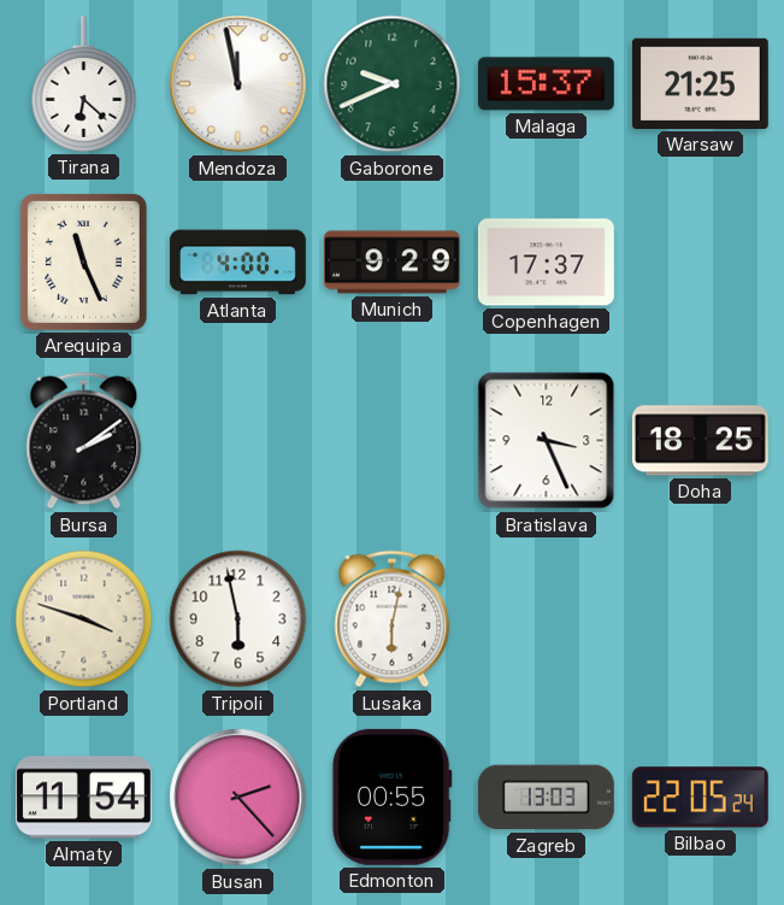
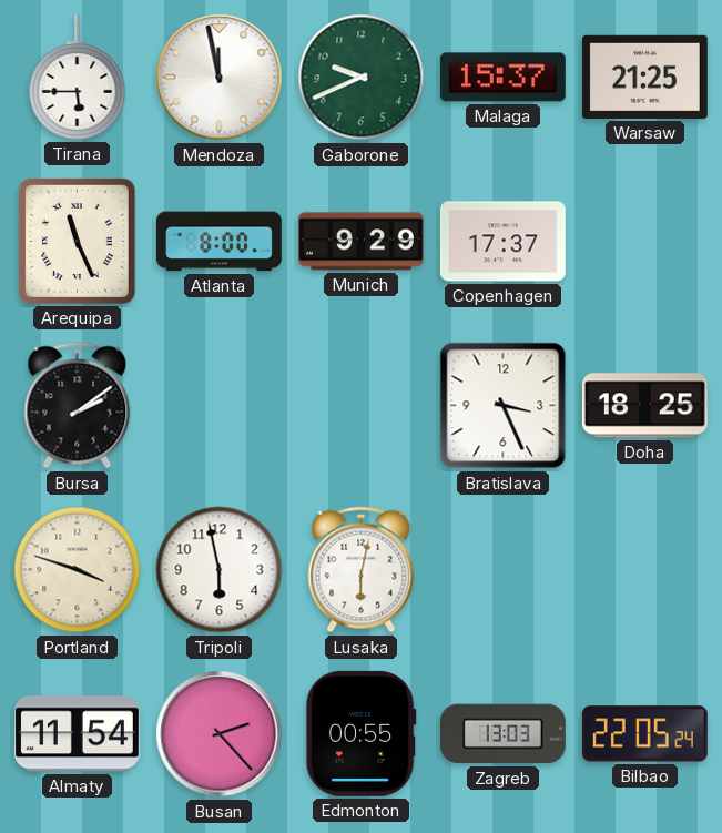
Tirana: 6:22 -> 5:45
Atlanta: 4:00 -> 8:00
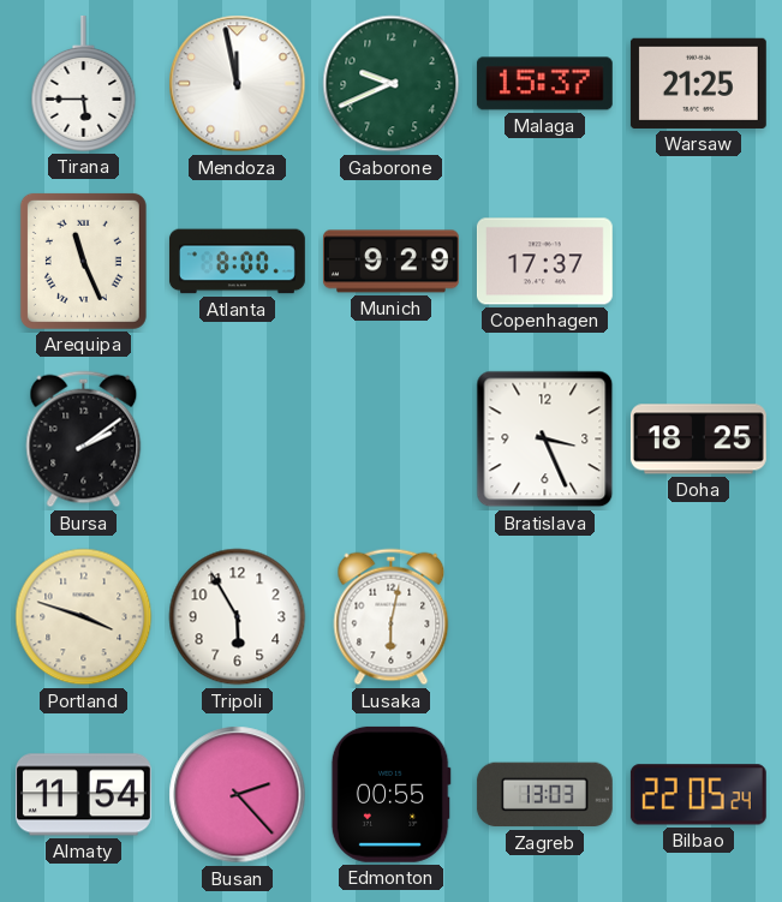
Tripoli: 5:58 -> 5:55
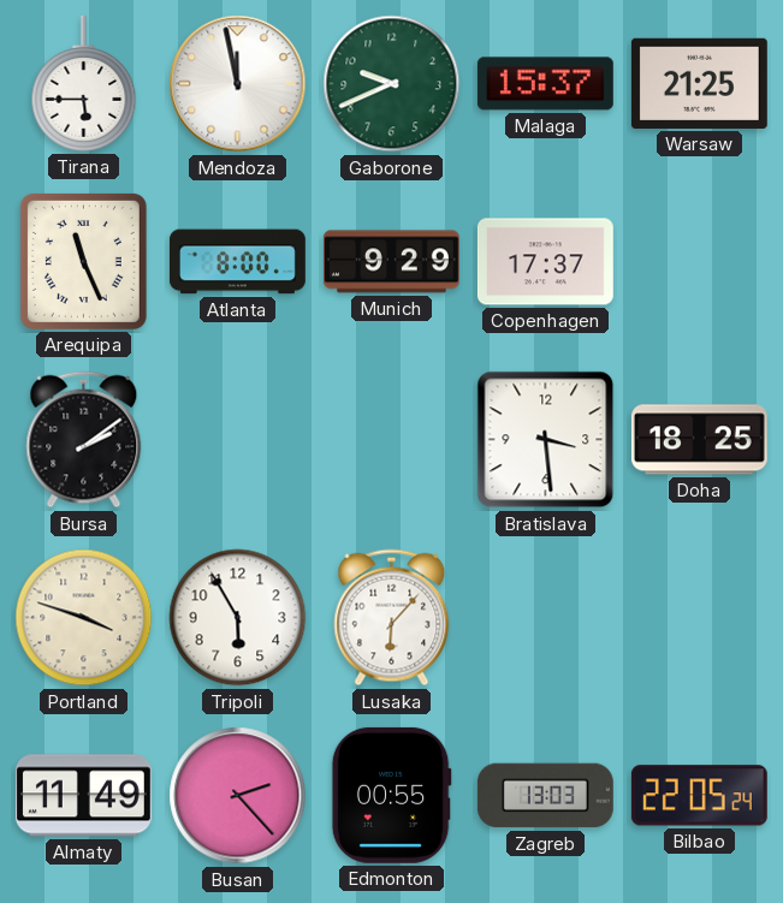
Bratislava: 3:26 -> 3:29
Lusaka: 6:02 -> 6:07
Almaty: 11:54 -> 11:49
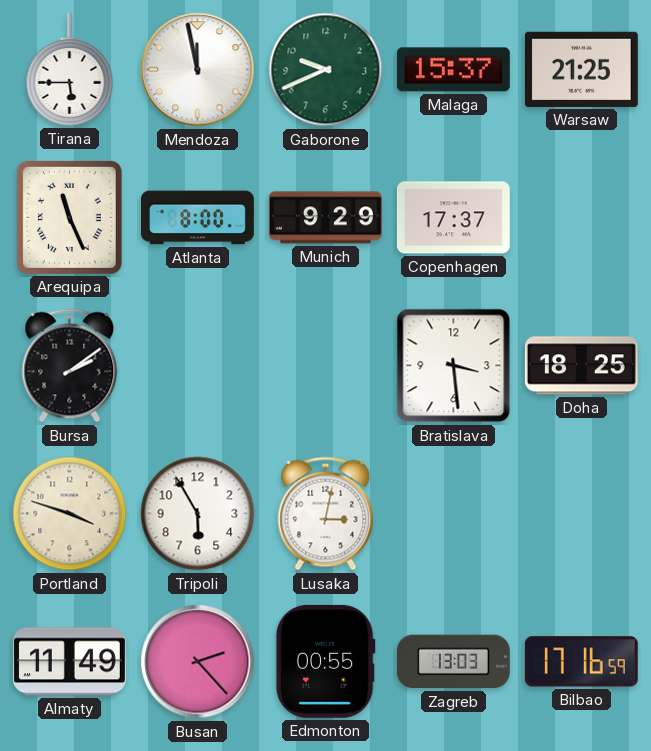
Lusaka: 6:07 -> 3:02
Bilbao: 22:05 -> 17:16
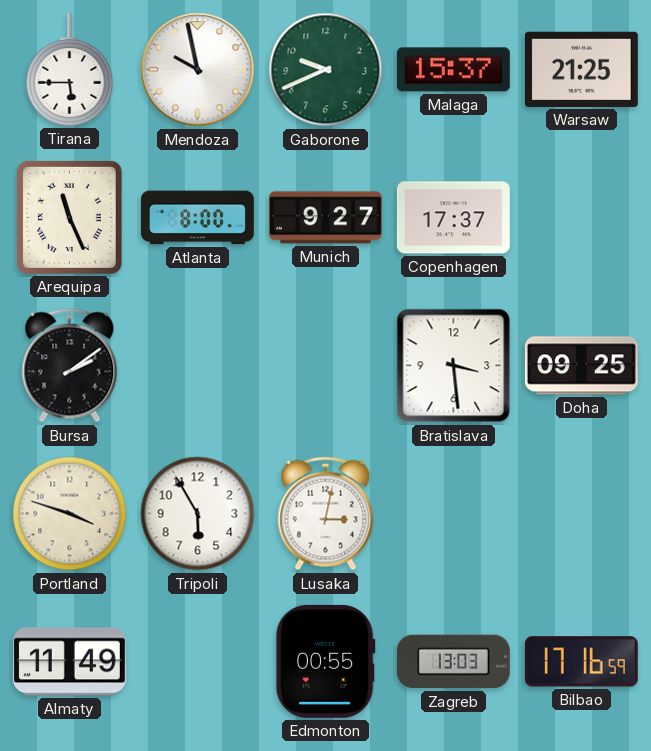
Mendoza: 11:58 -> 9:58
Munich: 9:29 -> 9:27
Doha: 18:25 -> 09:25
Busan: 2:23 -> none
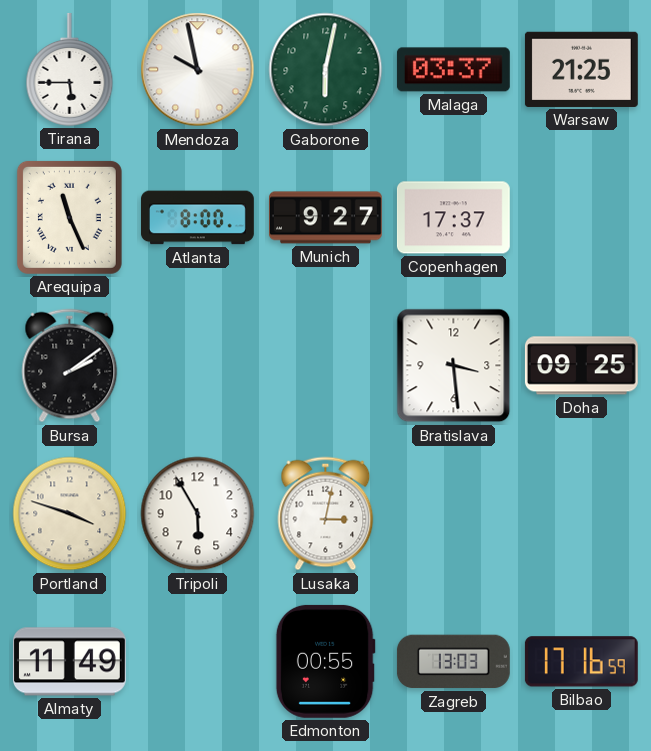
Gaborone: 9:41 -> 6:02
Malaga: 15:37 -> 03:37
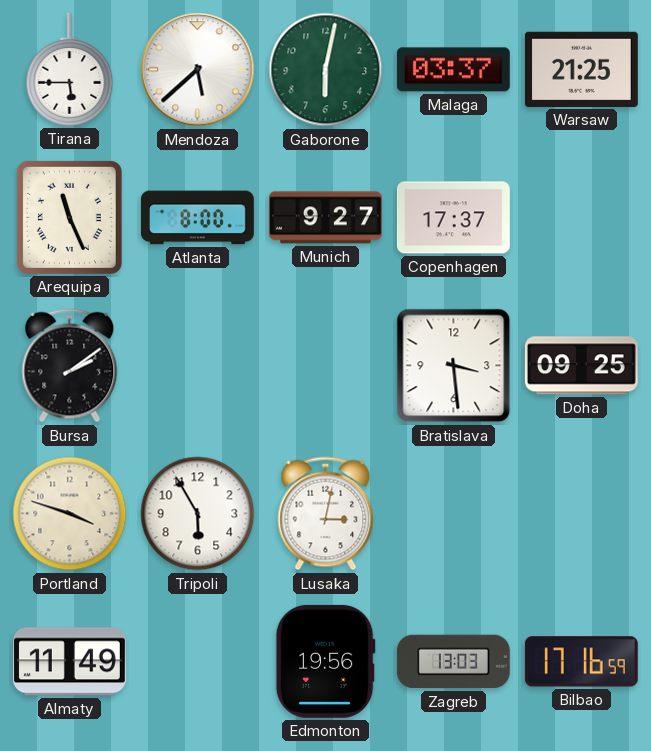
Mendoza: 9:58 -> 5:38
Edmonton: 00:55 -> 19:56
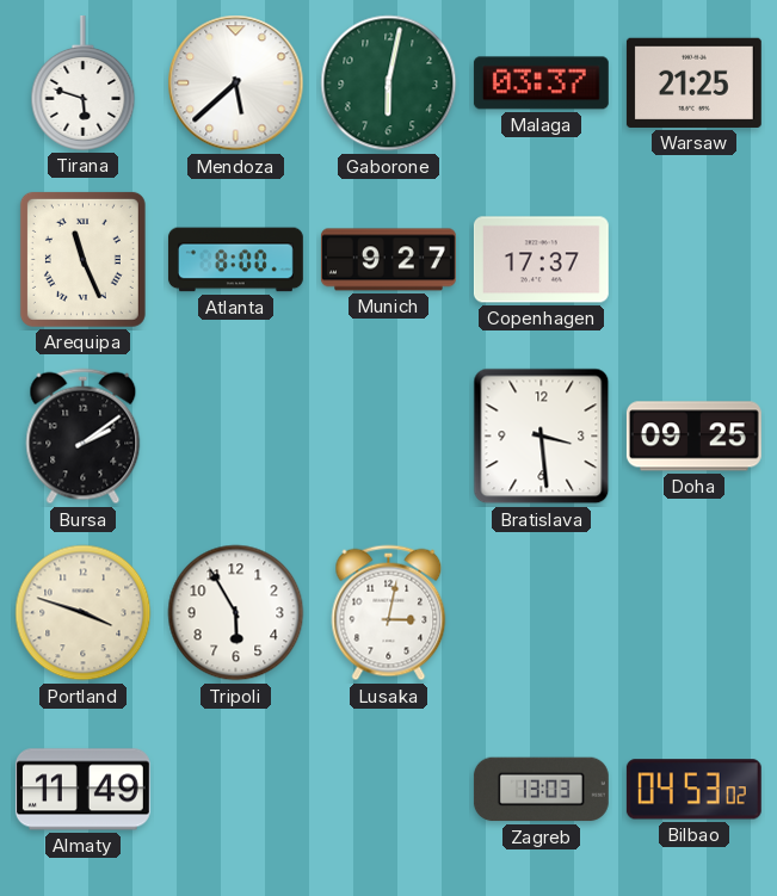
Tirana: 5:45 -> 5:48
Edmonton: 19:56 -> none
Bilbao: 17:16 -> 04:53
